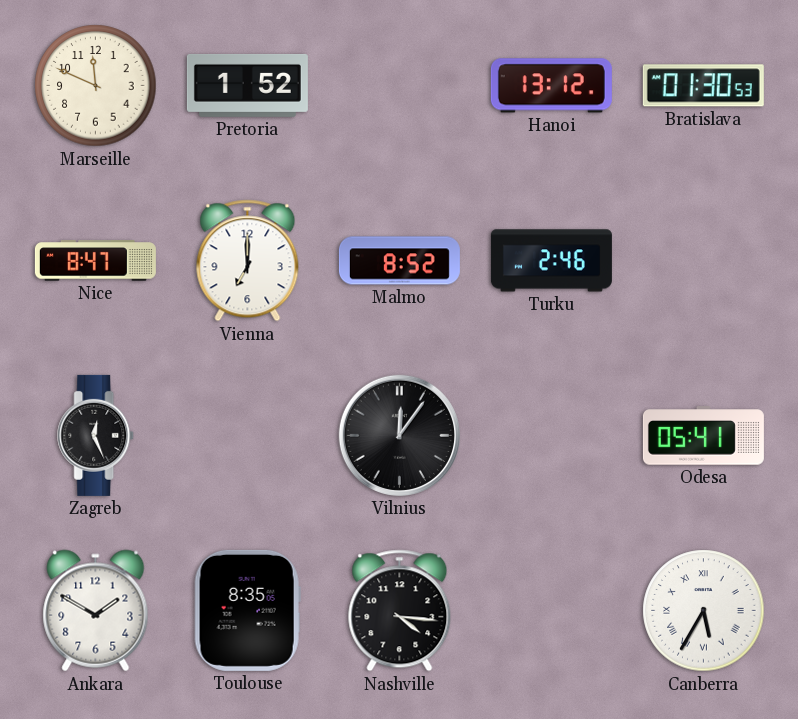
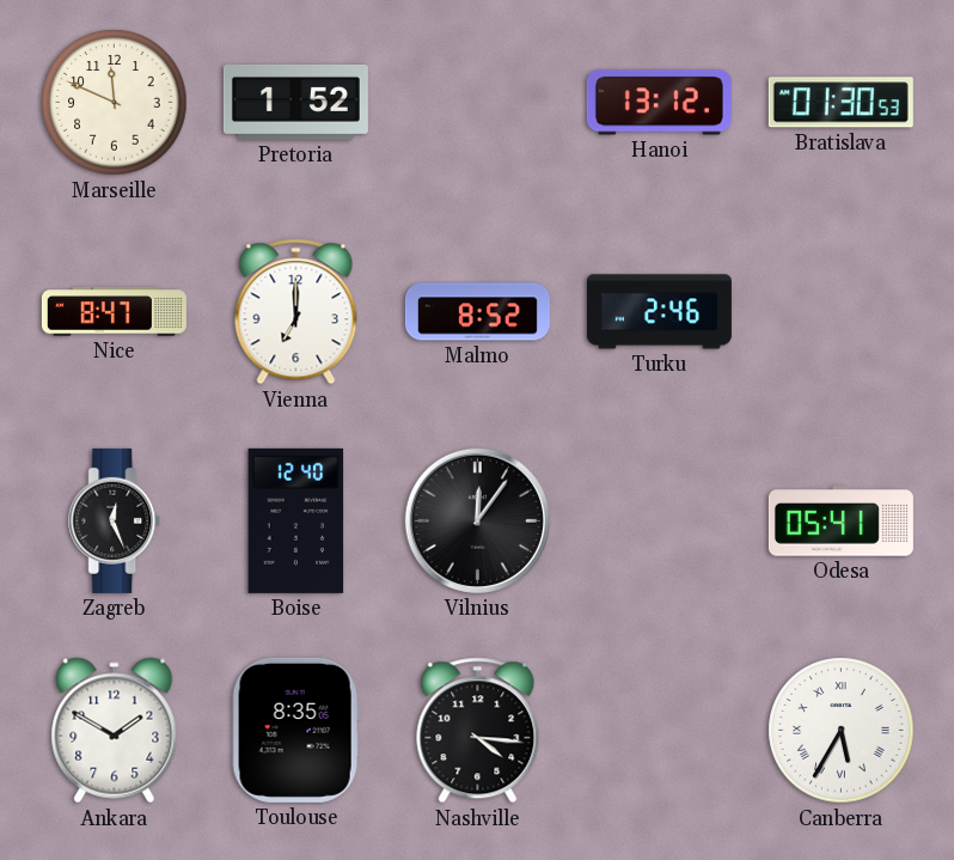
Boise: none -> 12:40
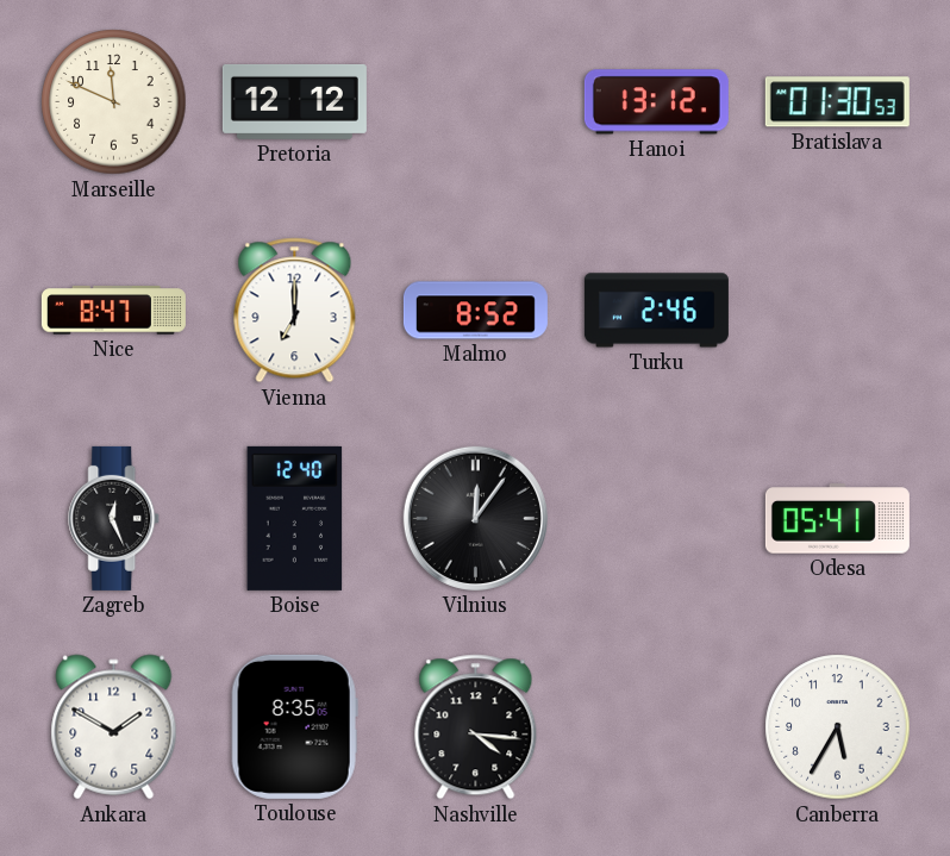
Pretoria: 1:52 -> 12:12
Canberra numerals: Roman -> Arabic
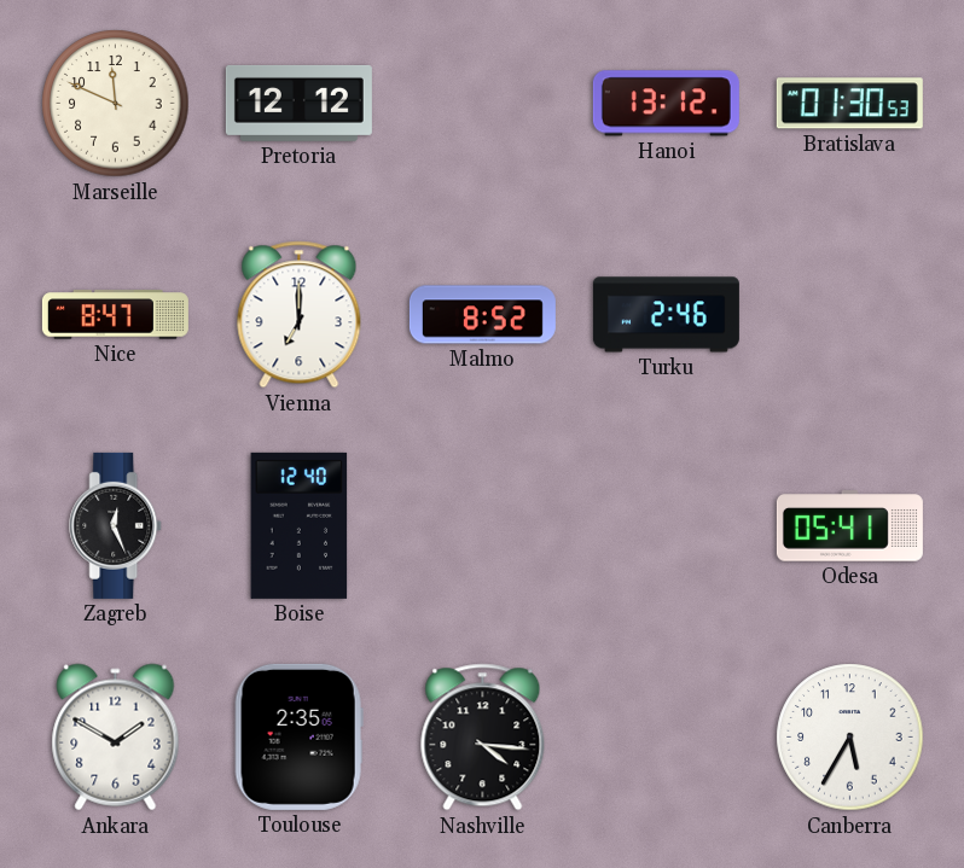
Vilnius: 12:06 -> none
Toulouse: 8:35 -> 2:35
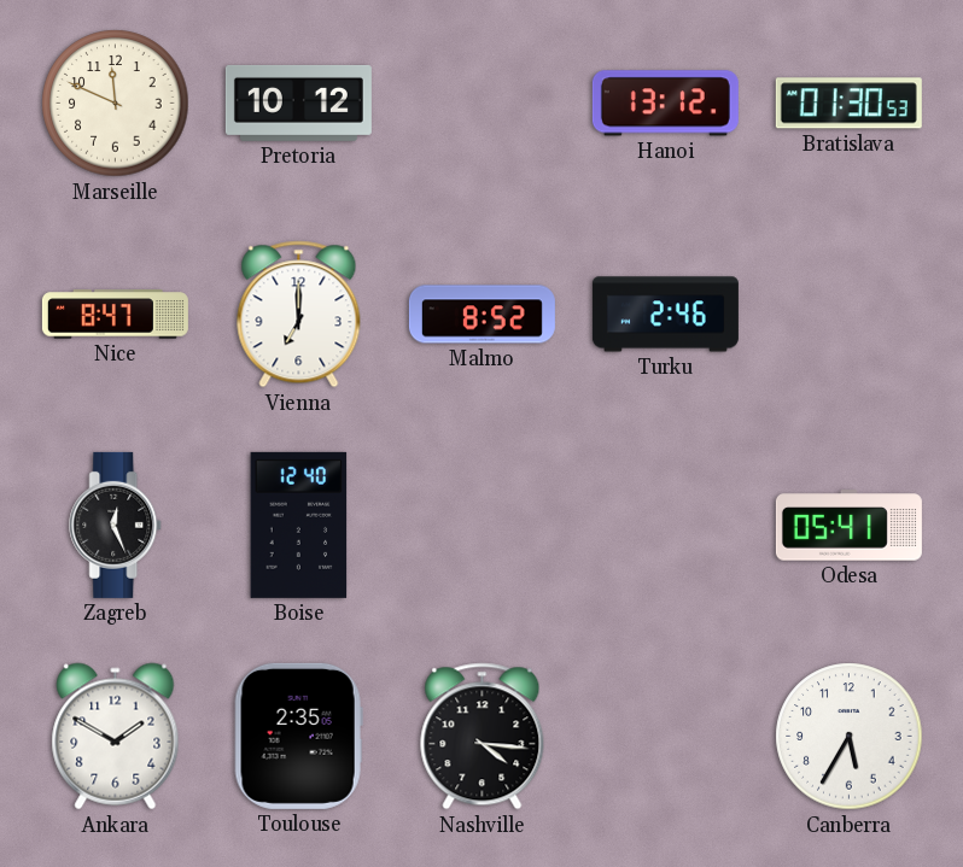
Pretoria: 12:12 -> 10:12
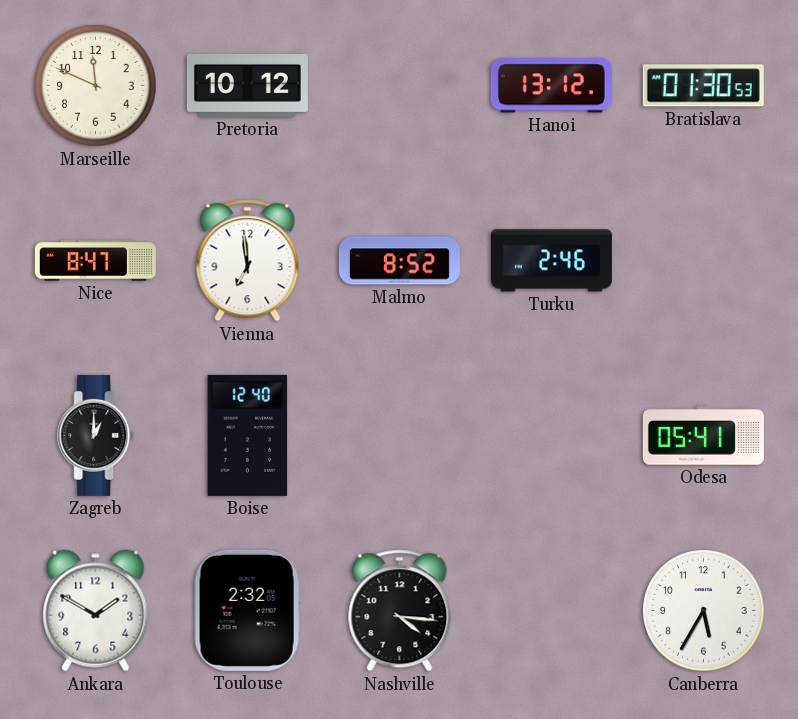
Vienna: 7:00 -> 6:59
Zagreb: 12:26 -> 1:00
Toulouse: 2:35 -> 2:32
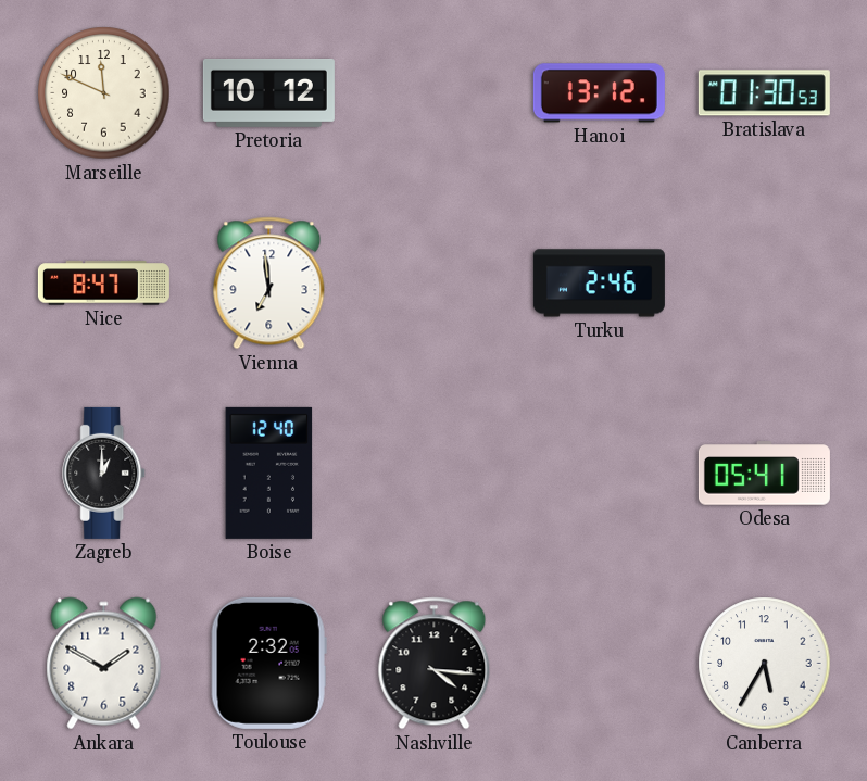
Malmo: 8:52 -> none
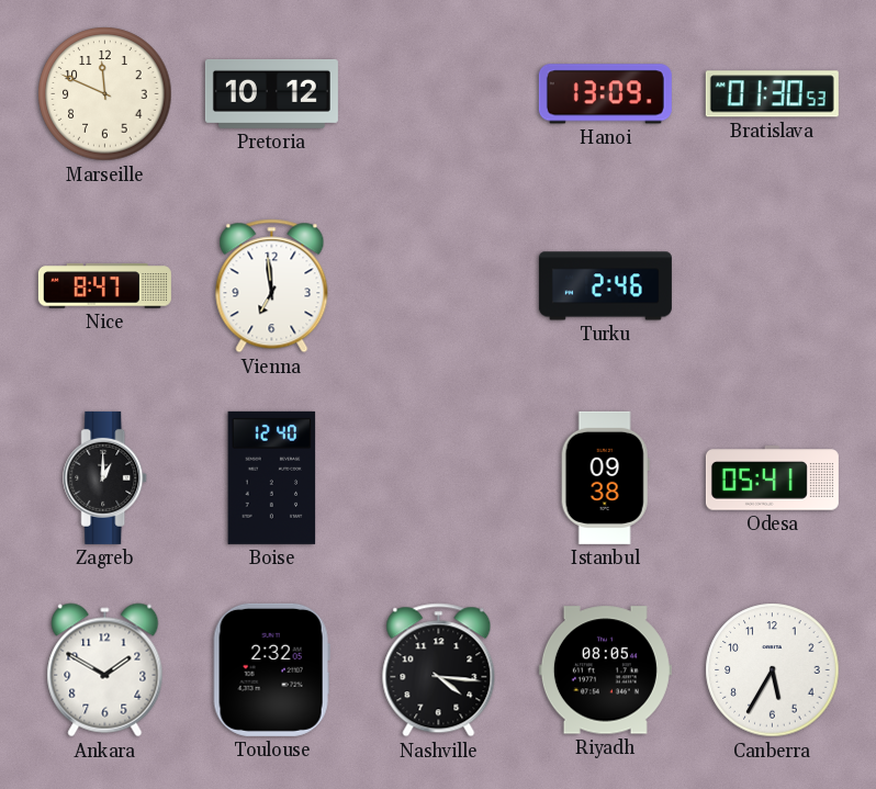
Hanoi: 13:12 -> 13:09
Istanbul: none -> 09:38
Riyadh: none -> 08:05
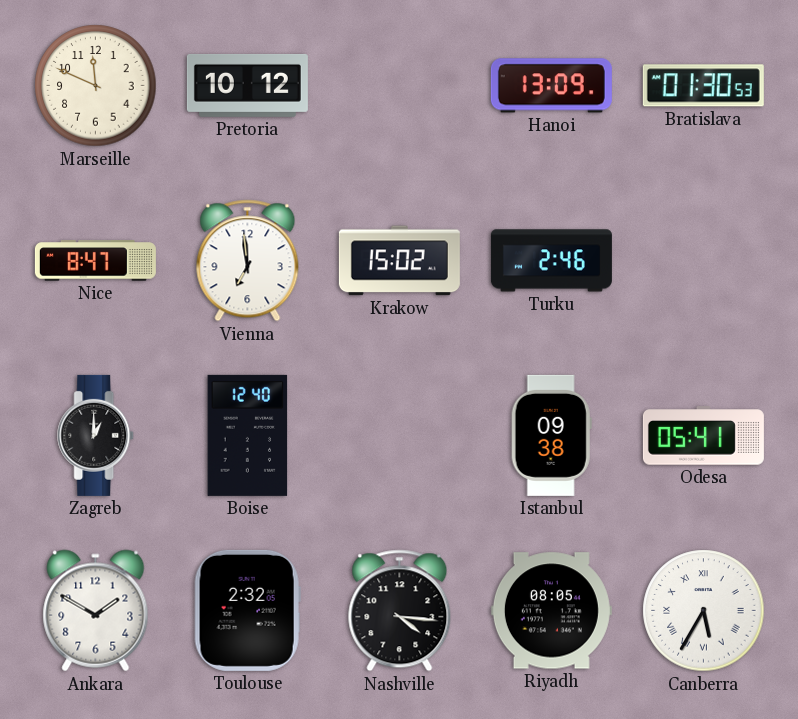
Krakow: none -> 15:02
Canberra numerals: Arabic -> Roman
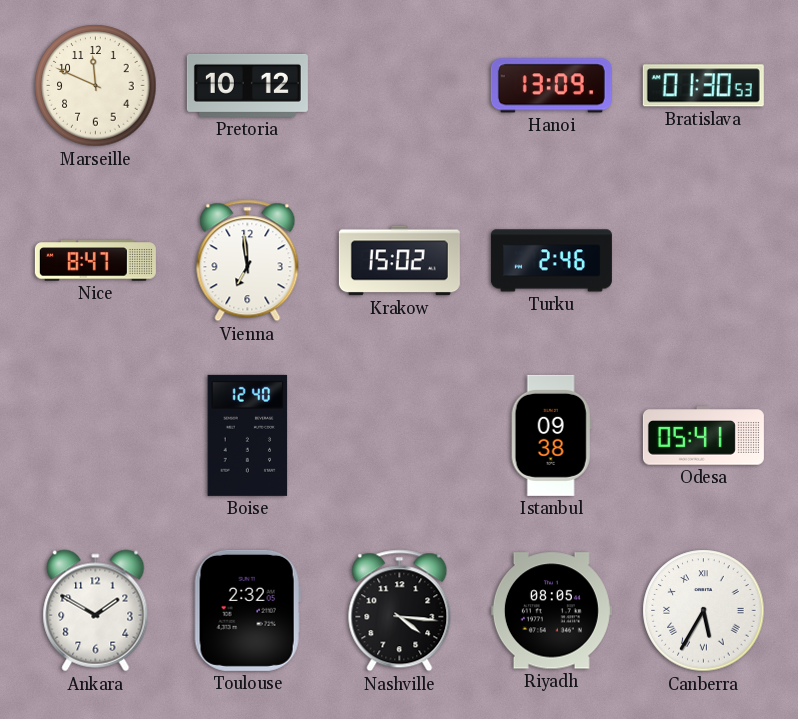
Zagreb: 1:00 -> none
